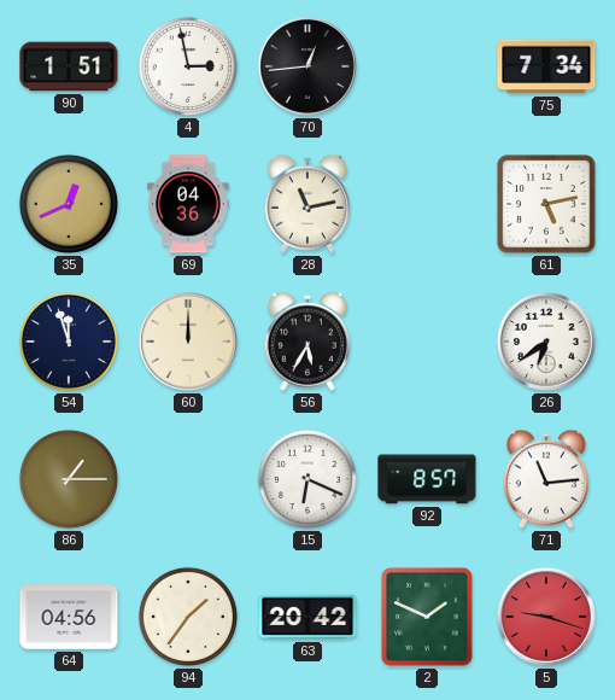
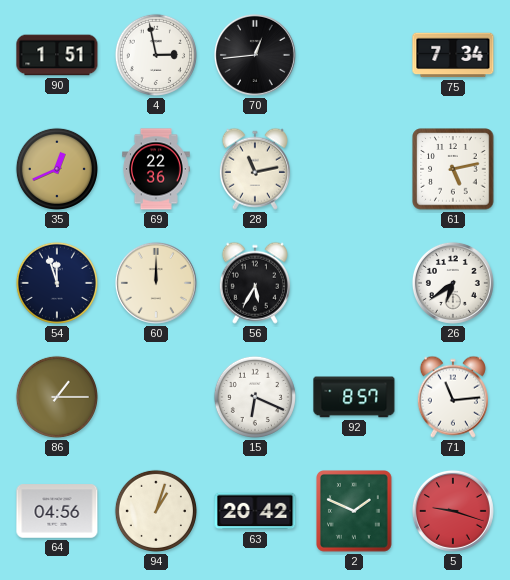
69: 04:36 -> 22:36
94: 1:36 -> 1:03
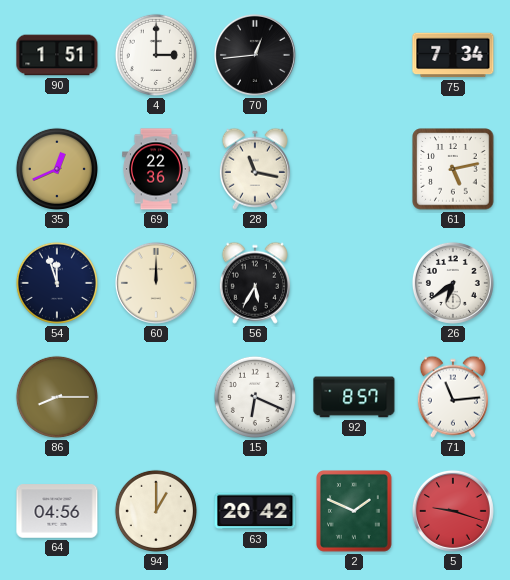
4: 2:58 -> 3:00
28: 11:13 -> 11:17
86: 1:15 -> 8:15
94: 1:03 -> 1:00
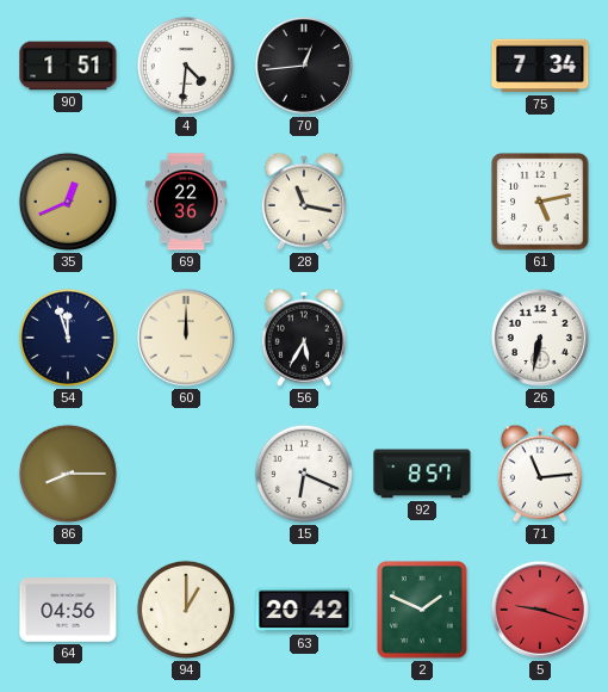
4: 3:00 -> 4:31
26: 6:39 -> 6:32
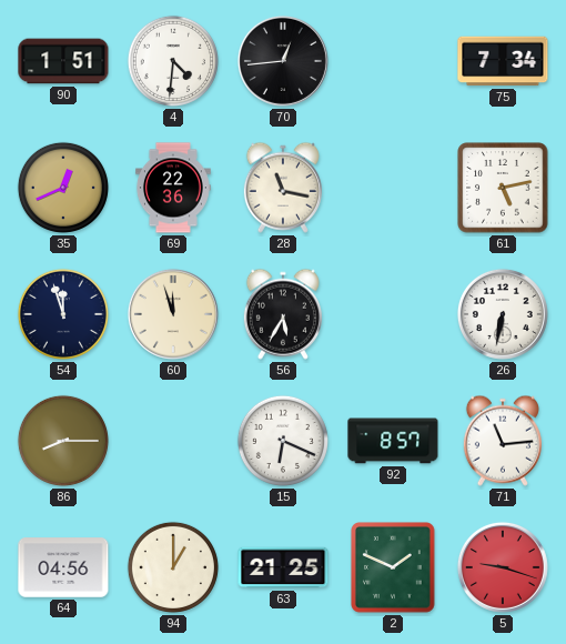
60: 12:00 -> 11:57
63: 20:42 -> 21:25
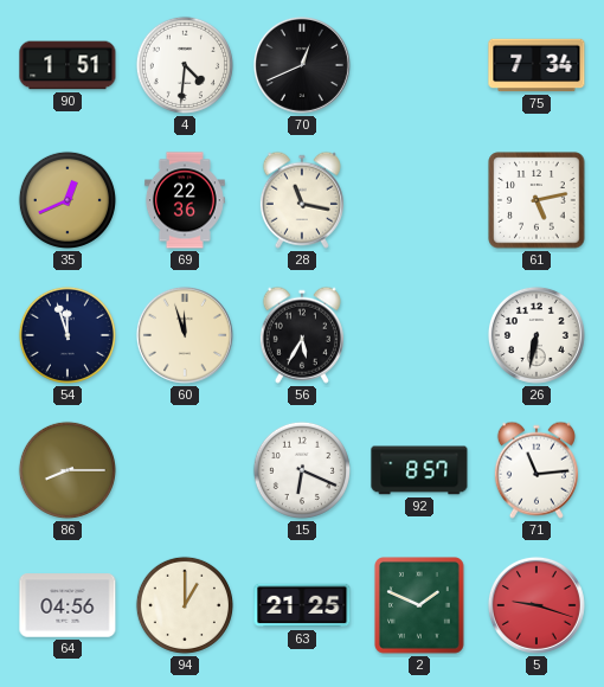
70: 12:44 -> 12:41
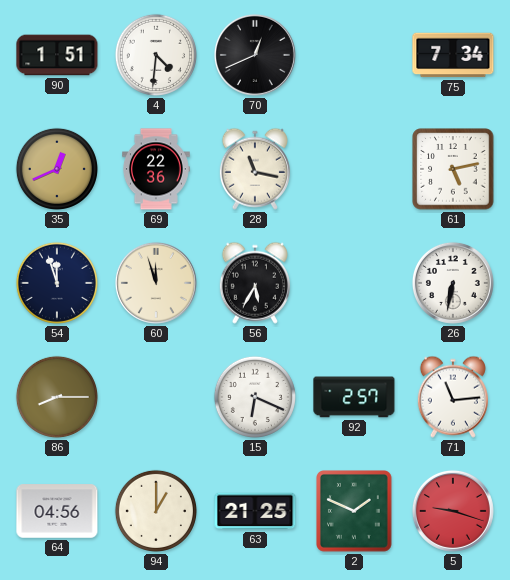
92: 8:57 -> 2:57
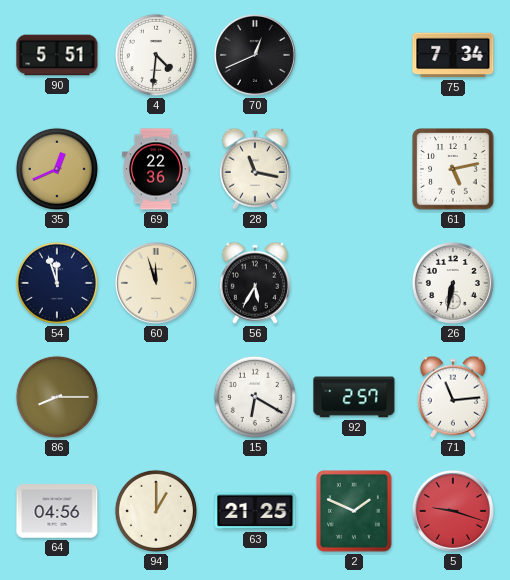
90: 1:51 -> 5:51
15: 6:19 -> 6:20
